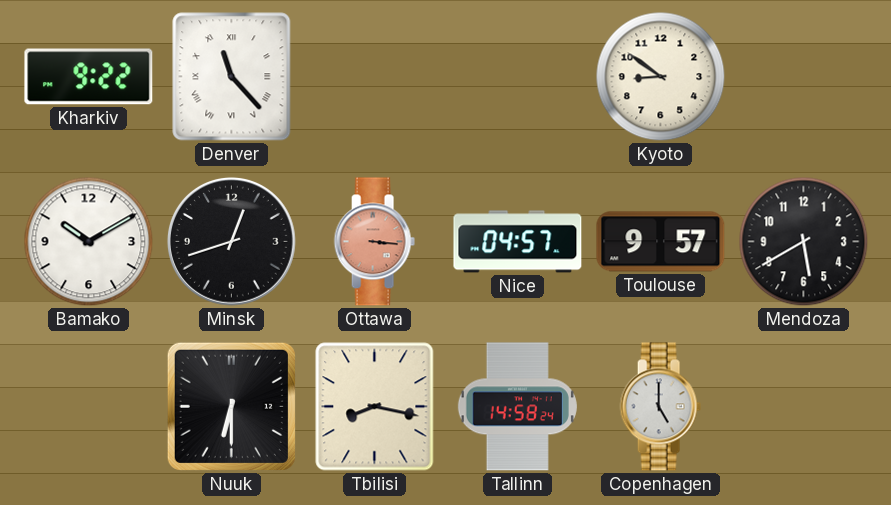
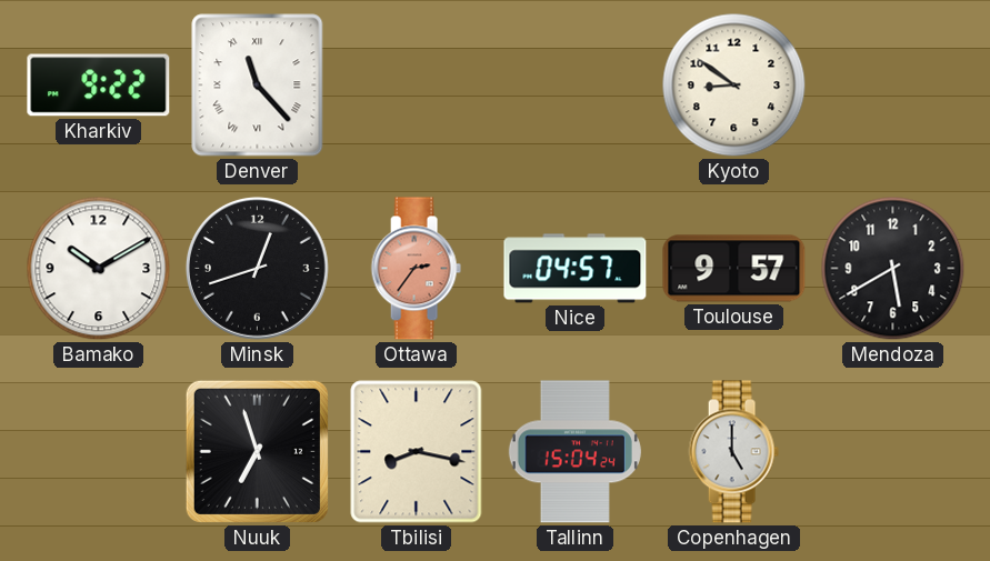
Ottawa: 3:16 -> 2:36
Nuuk: 6:30 -> 6:57
Tallinn: 14:58 -> 15:04
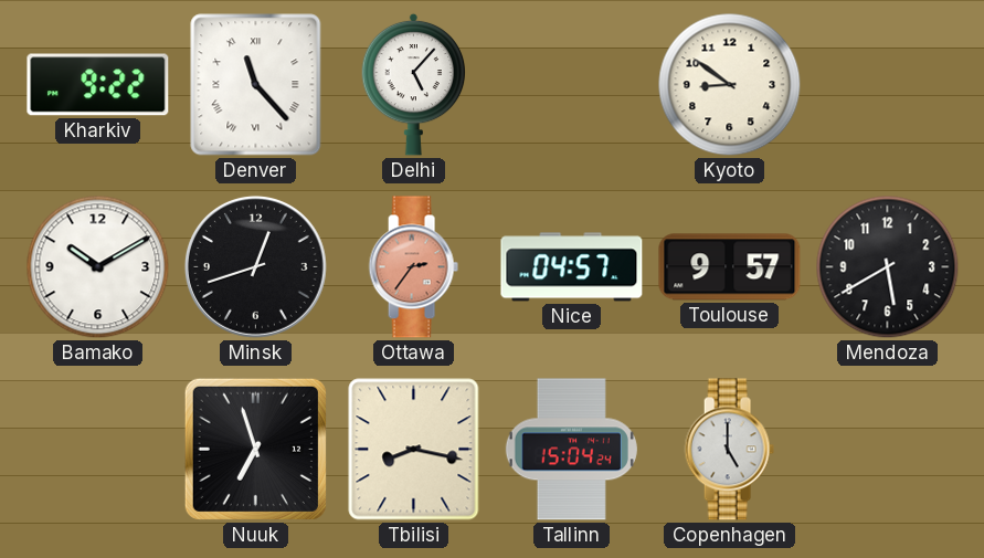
Delhi: none -> 5:07
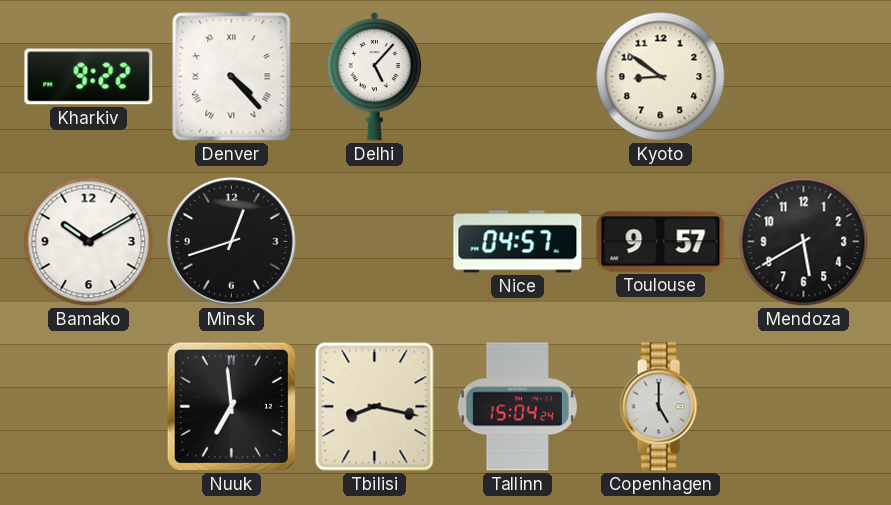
Denver: 11:23 -> 4:23
Ottawa: 2:36 -> none
Nuuk: 6:57 -> 6:59
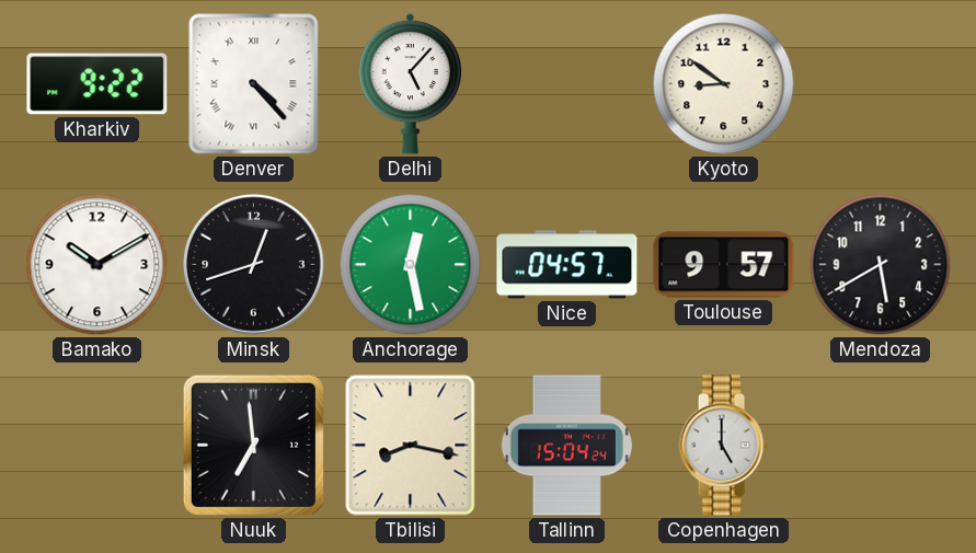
Anchorage: none -> 12:28
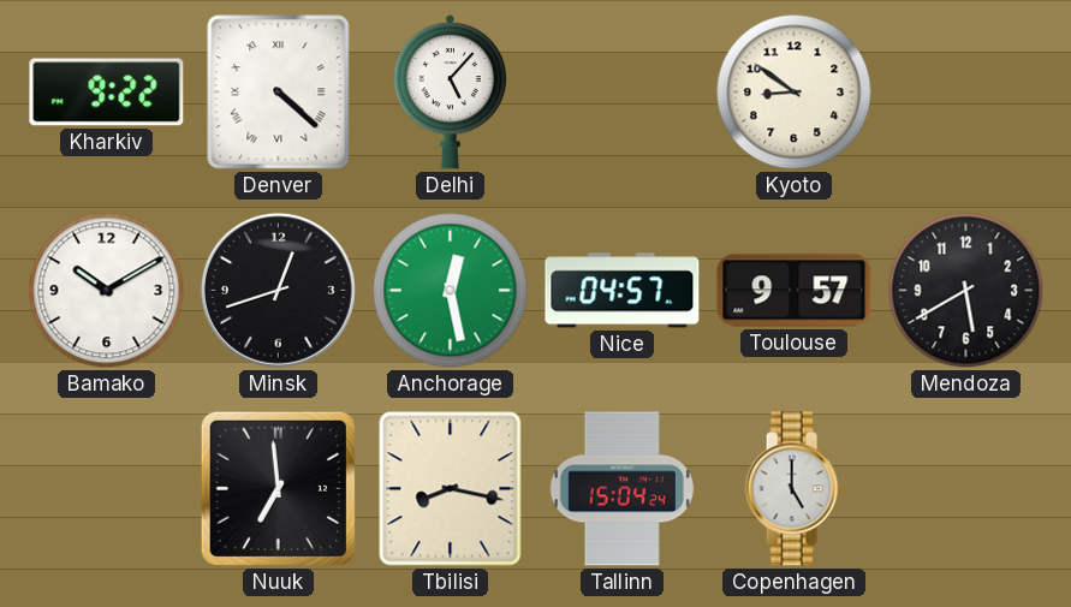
Denver: 4:23 -> 4:22
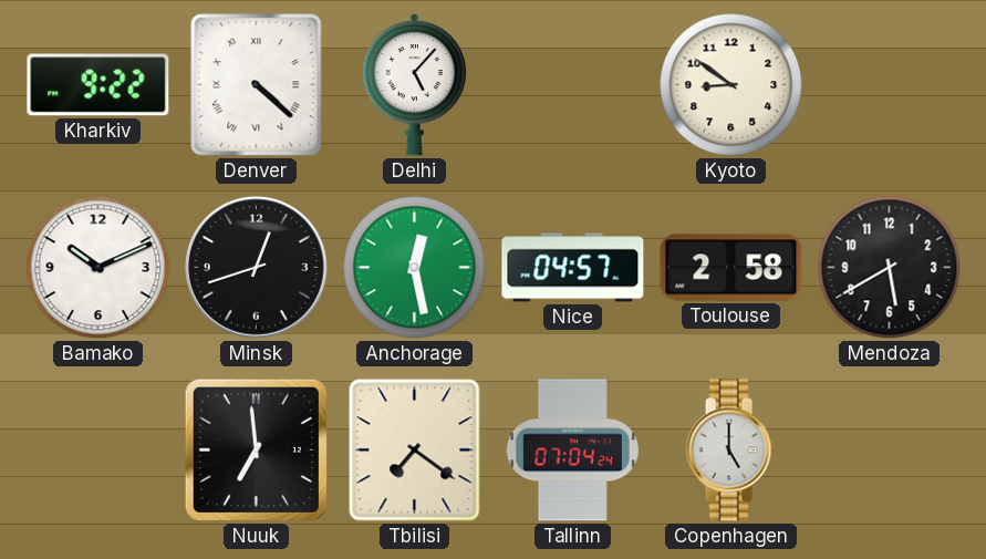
Bamako: 10:10 -> 10:11
Toulouse: 9:57 -> 2:58
Tbilisi: 8:17 -> 7:21
Tallinn: 15:04 -> 07:04
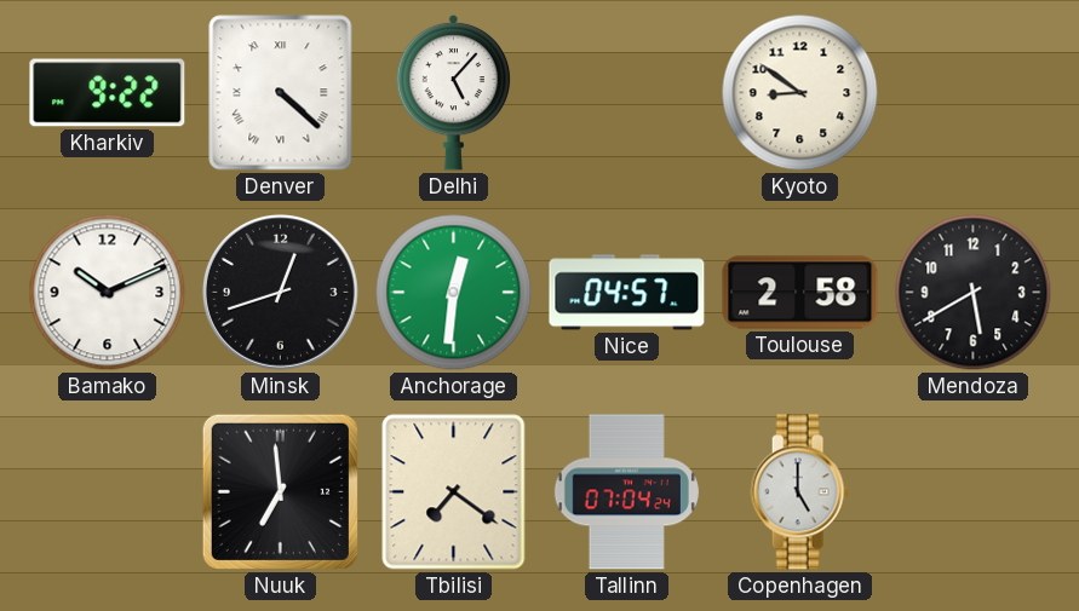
Anchorage: 12:28 -> 12:31
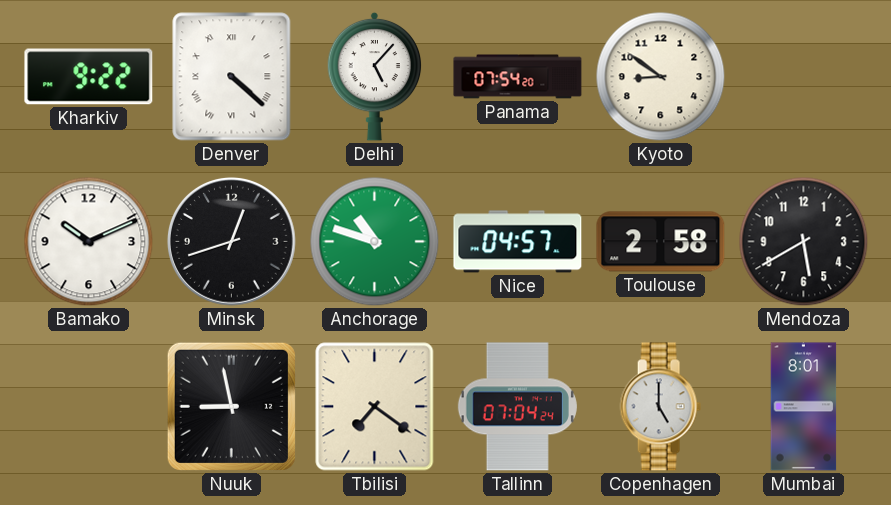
Panama: none -> 07:54
Anchorage: 12:31 -> 10:48
Nuuk: 6:59 -> 8:58
Mumbai: none -> 8:01
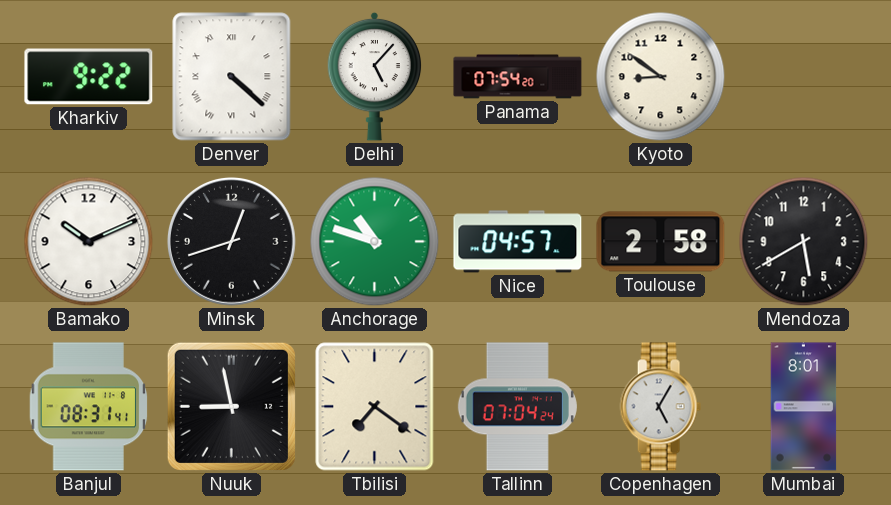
Banjul: none -> 08:31
Copenhagen: 5:00 -> 5:05
